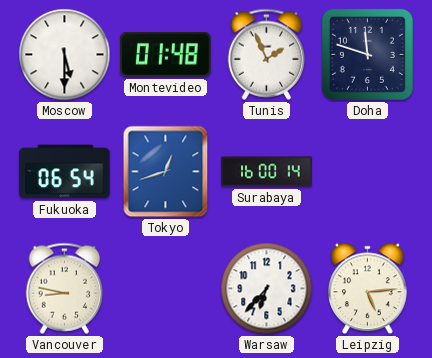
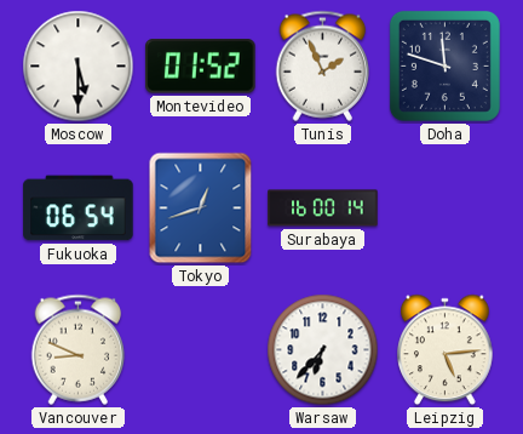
Montevideo: 01:48 -> 01:52
Vancouver: 8:47 -> 8:49
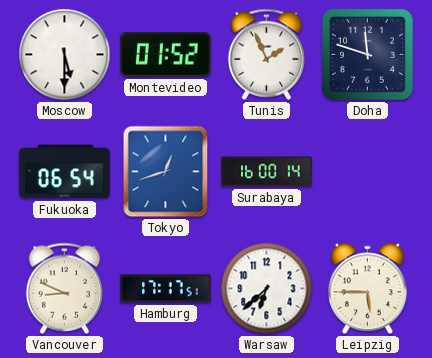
Hamburg: none -> 17:17
Warsaw: 6:37 -> 6:38
Leipzig: 5:14 -> 5:45
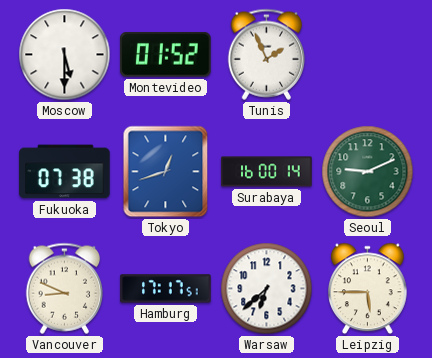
Doha: 11:48 -> none
Fukuoka: 06:54 -> 07:38
Seoul: none -> 9:11
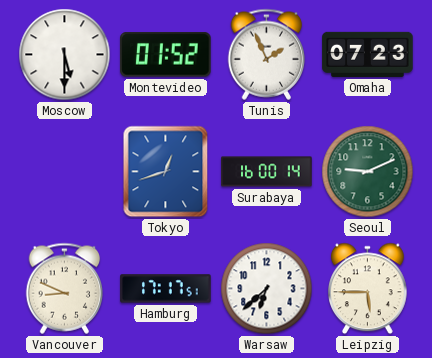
Omaha: none -> 07:23
Fukuoka: 07:38 -> none
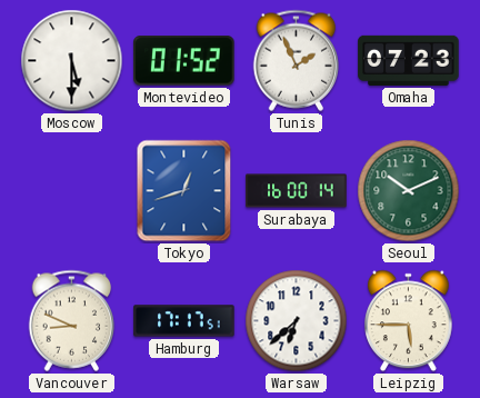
Seoul: 9:11 -> 10:11
